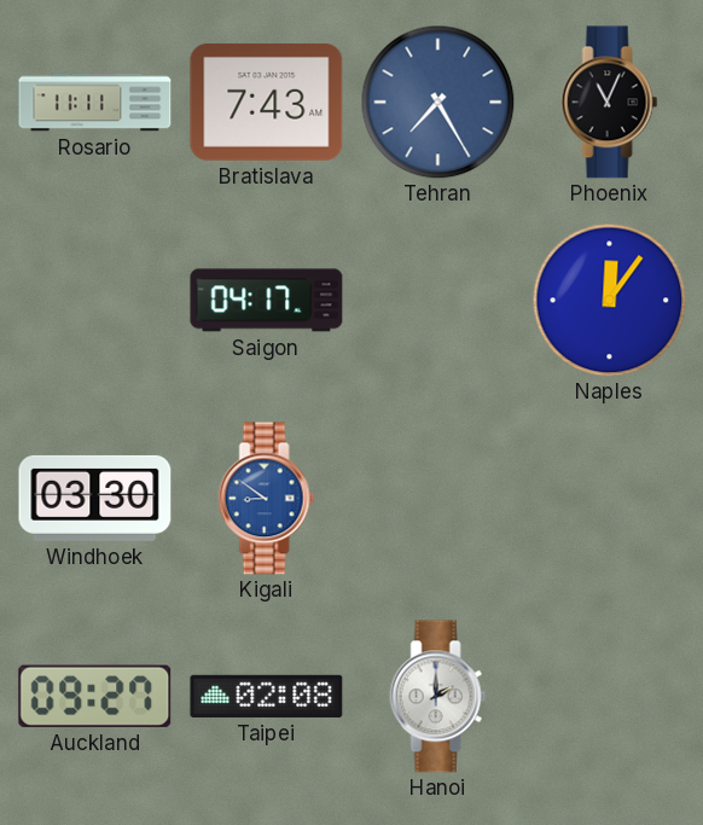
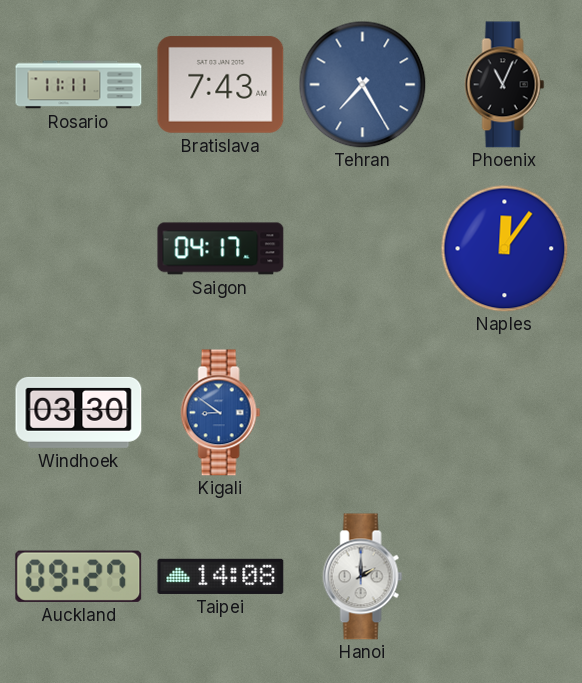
Taipei: 02:08 -> 14:08
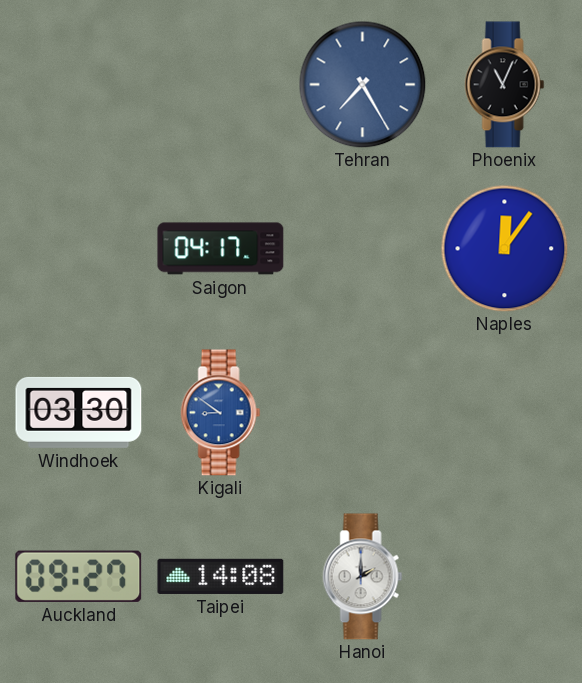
Rosario: 11:11 -> none
Bratislava: 7:43 -> none
